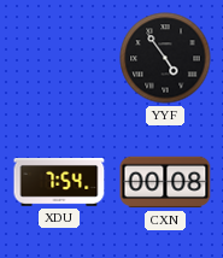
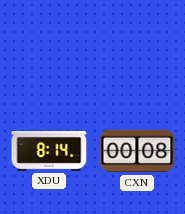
YYF: 4:54 -> none
XDU: 7:54 -> 8:14
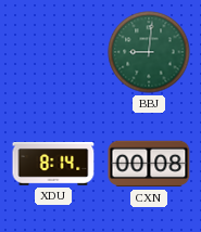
BBJ: none -> 9:01
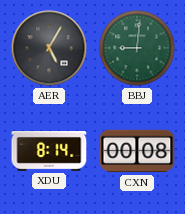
AER: none -> 5:05
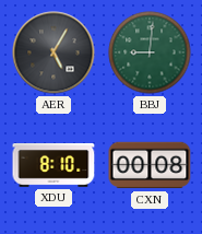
XDU: 8:14 -> 8:10
